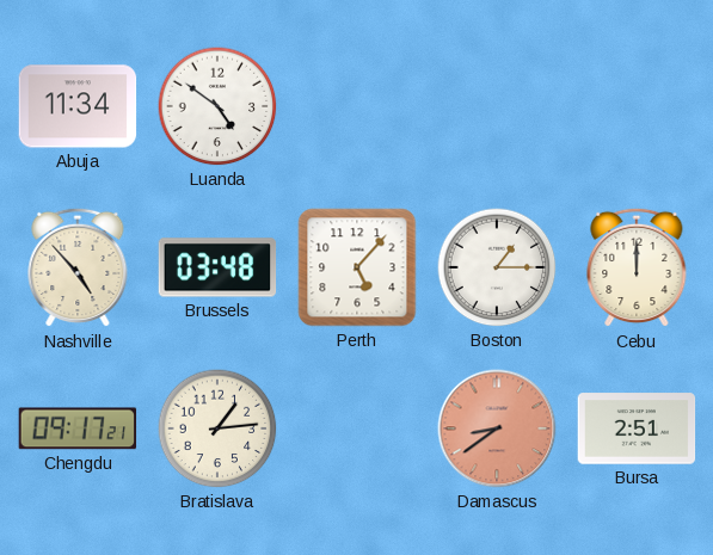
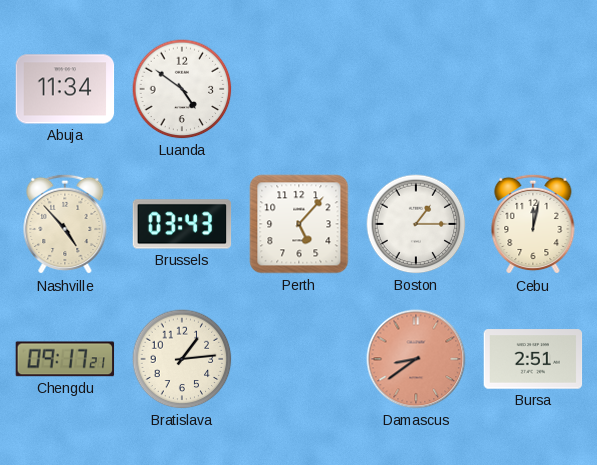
Brussels: 03:48 -> 03:43
Cebu: 12:00 -> 12:02
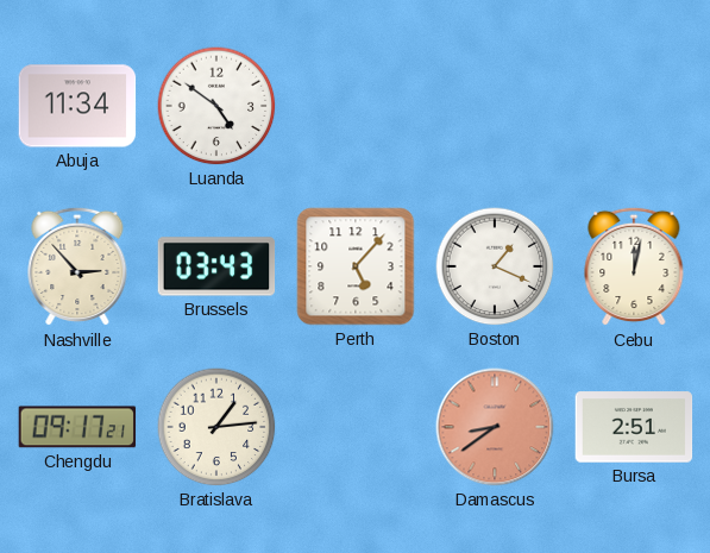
Nashville: 4:53 -> 2:53
Boston: 1:15 -> 1:19
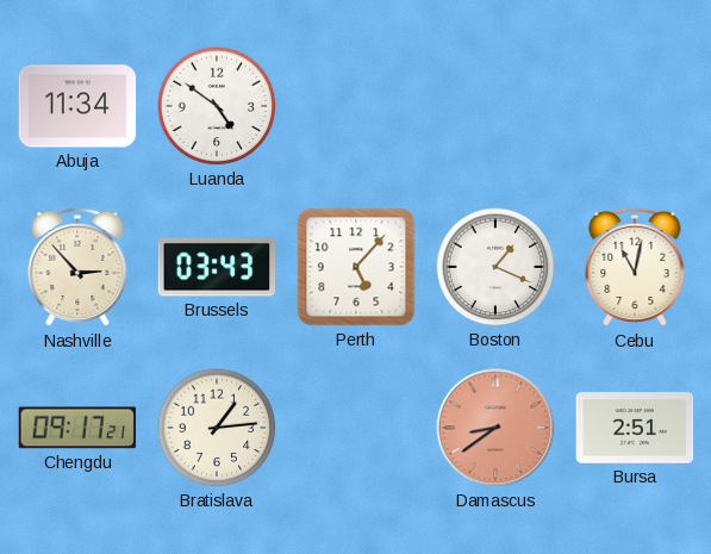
Cebu: 12:02 -> 11:02
